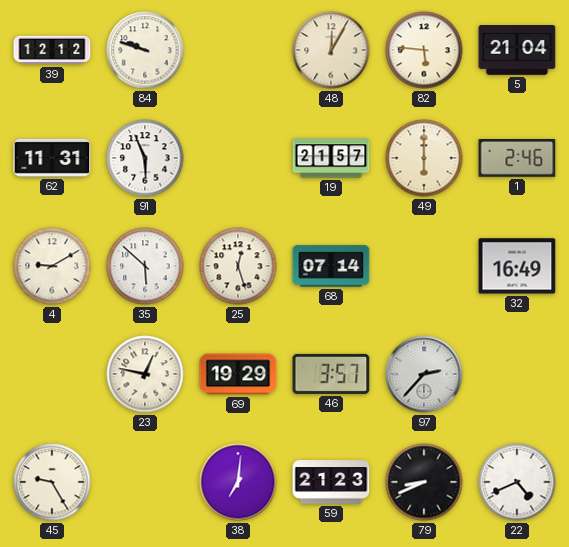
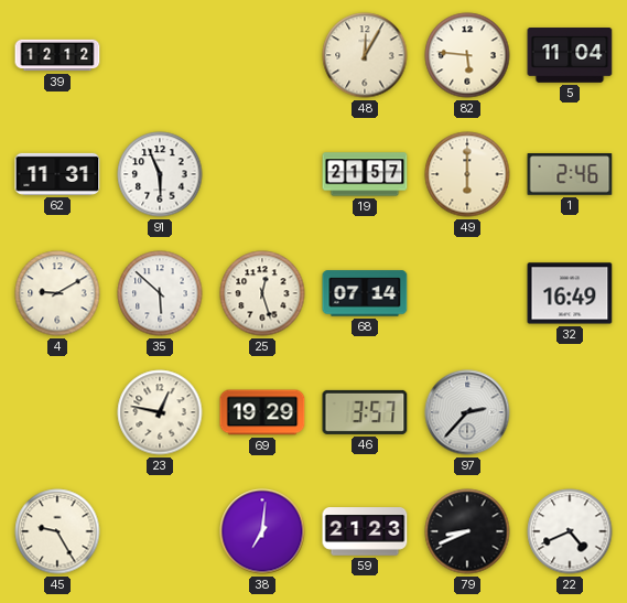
84: 9:48 -> none
5: 21:04 -> 11:04
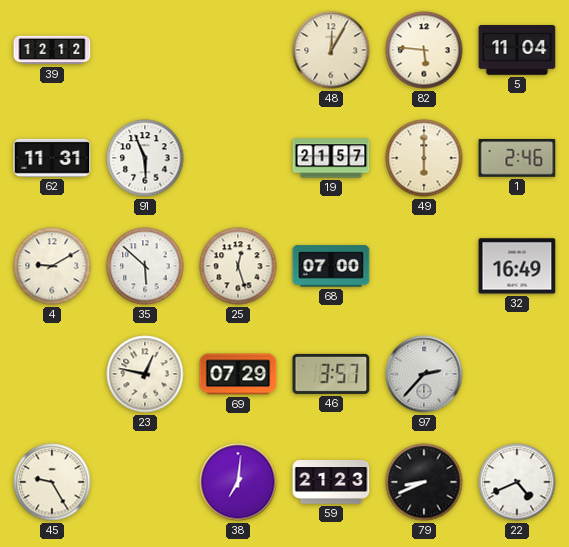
68: 07:14 -> 07:00
69: 19:29 -> 07:29
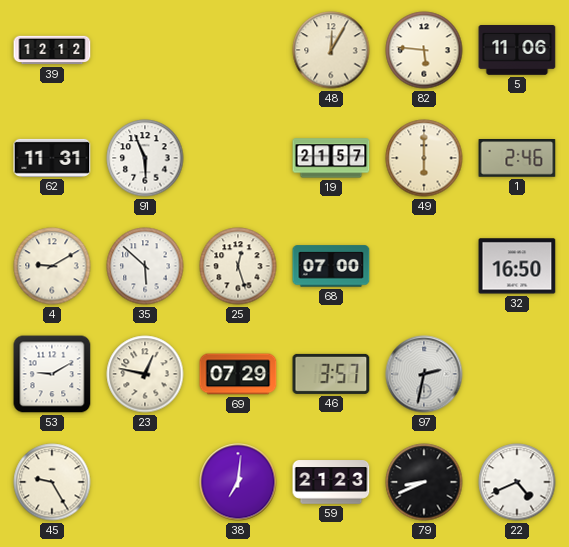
5: 11:04 -> 11:06
32: 16:49 -> 16:50
53: none -> 9:10
97: 2:37 -> 2:32
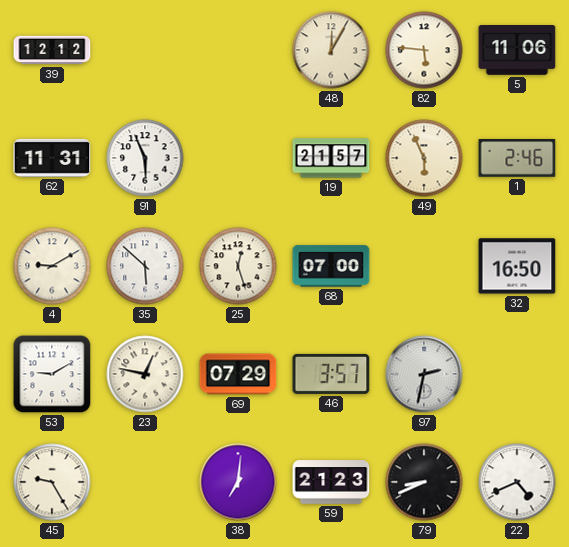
49: 6:00 -> 5:56
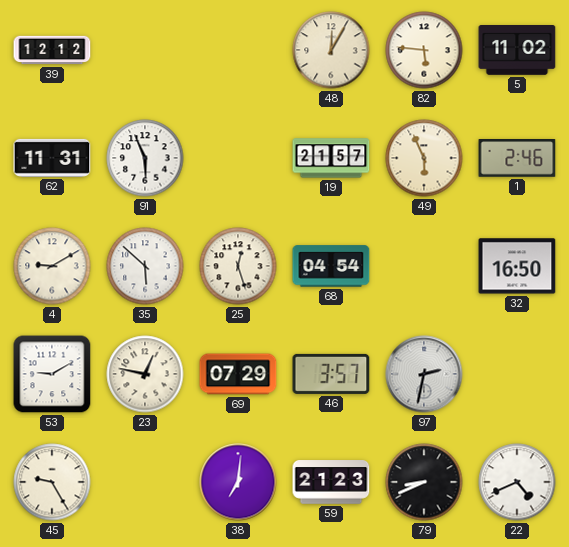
5: 11:06 -> 11:02
68: 07:00 -> 04:54
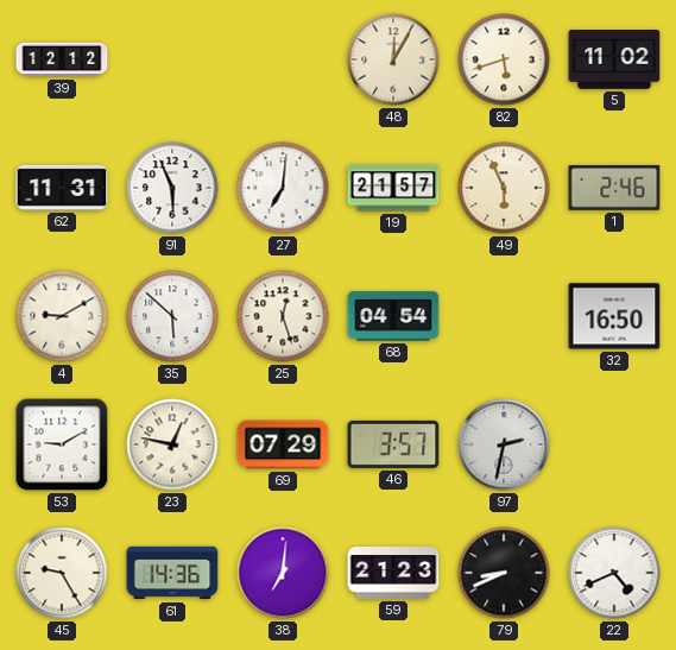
82: 5:46 -> 5:42
27: none -> 7:01
61: none -> 14:36
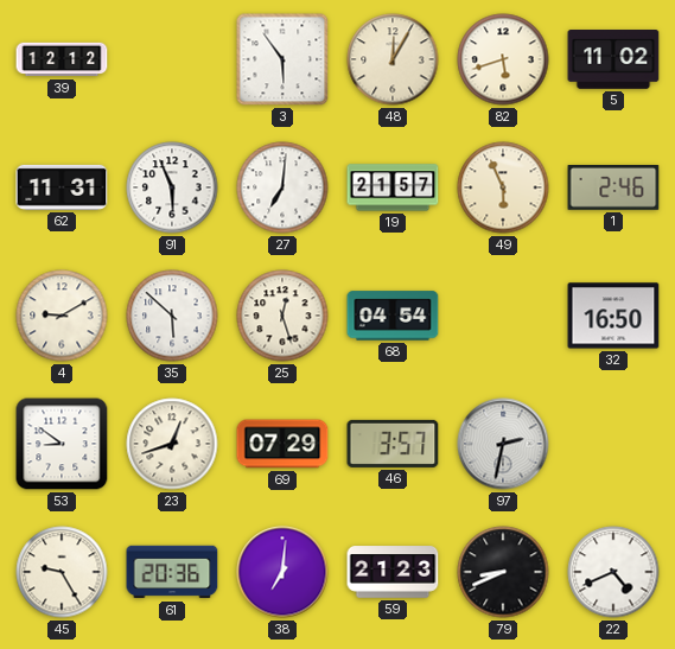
3: none -> 5:54
53: 9:10 -> 8:51
23: 12:47 -> 12:42
61: 14:36 -> 20:36
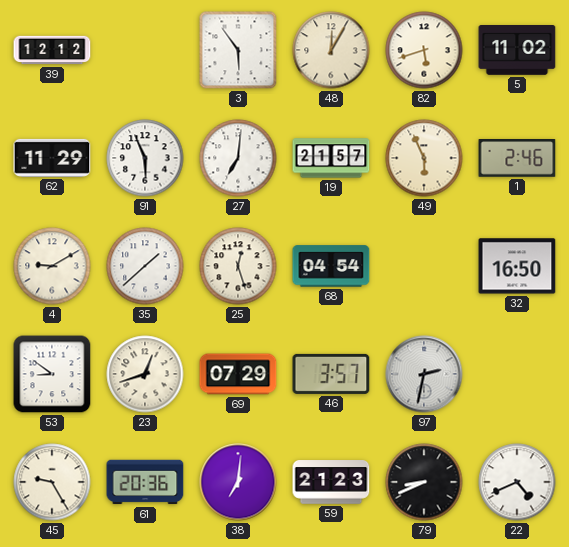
62: 11:31 -> 11:29
35: 5:52 -> 1:38
